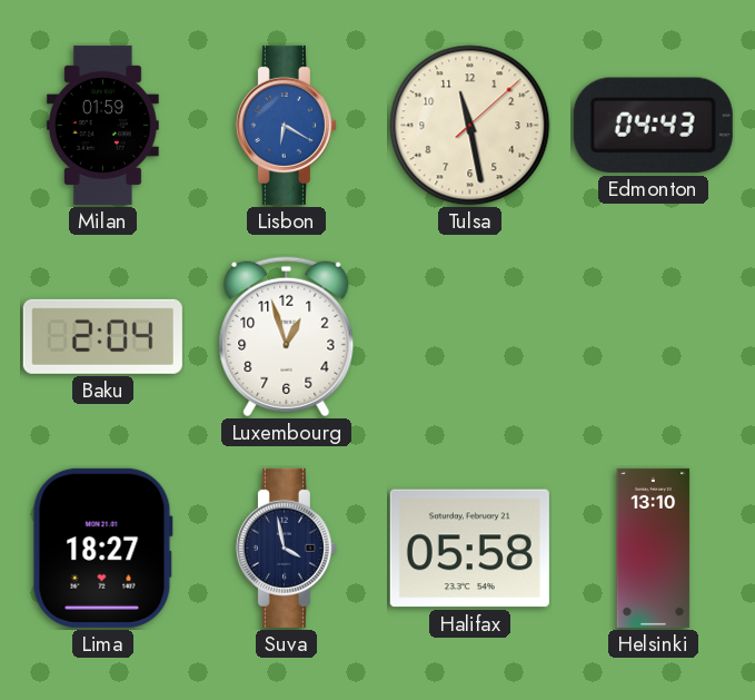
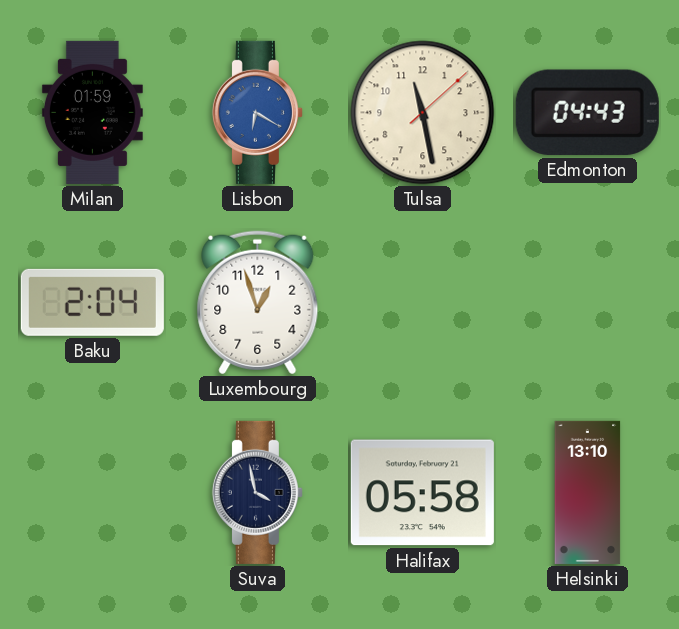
Lima: 18:27 -> none
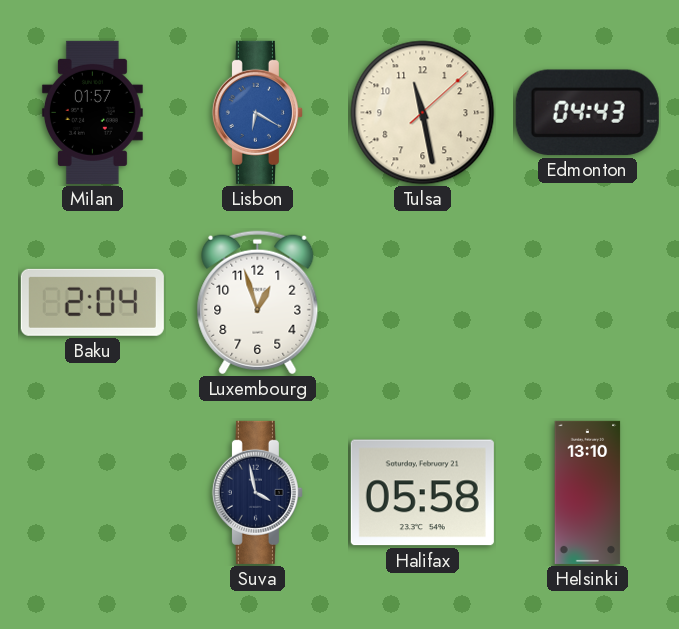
Milan: 01:59 -> 01:57
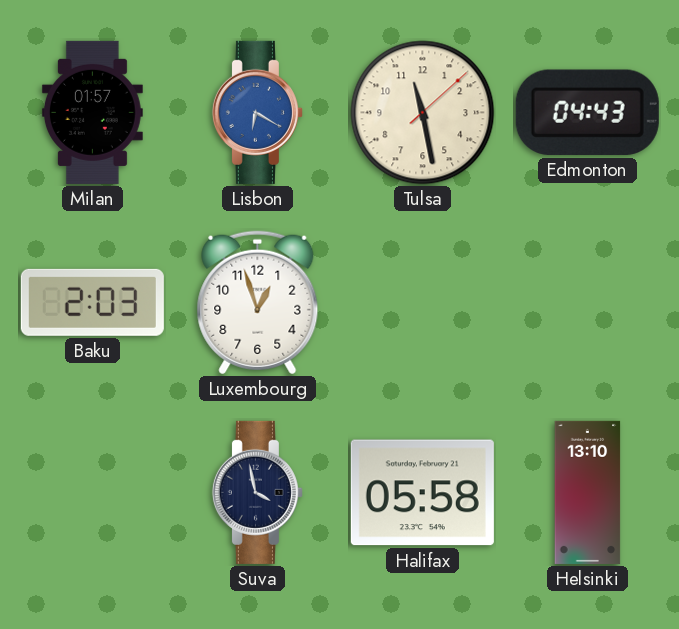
Baku: 2:04 -> 2:03
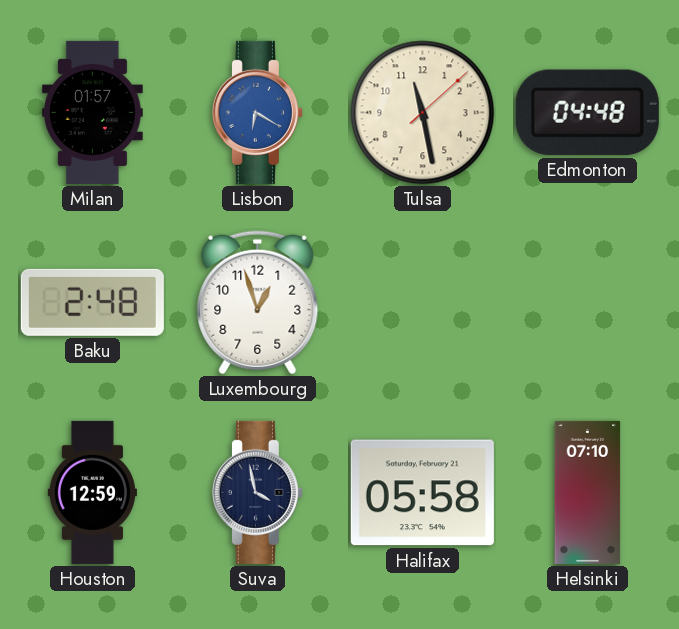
Edmonton: 04:43 -> 04:48
Baku: 2:03 -> 2:48
Houston: none -> 12:59
Helsinki: 13:10 -> 07:10
